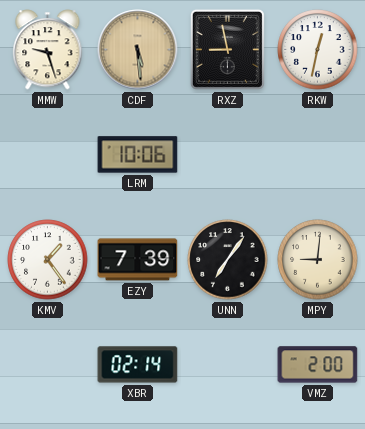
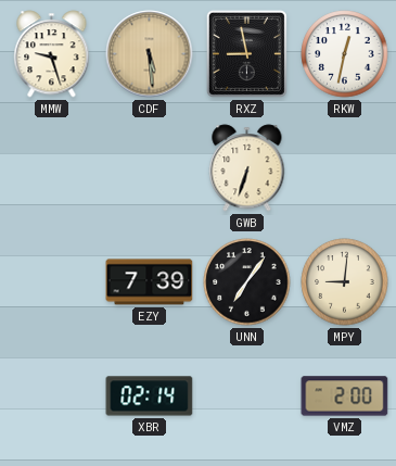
LRM: 10:06 -> none
GWB: none -> 6:33
KMV: 1:24 -> none
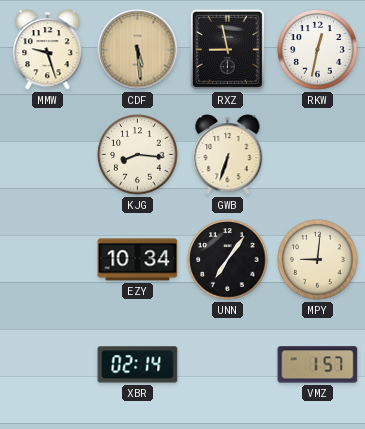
KJG: none -> 8:16
EZY: 7:39 -> 10:34
VMZ: 2:00 -> 1:57
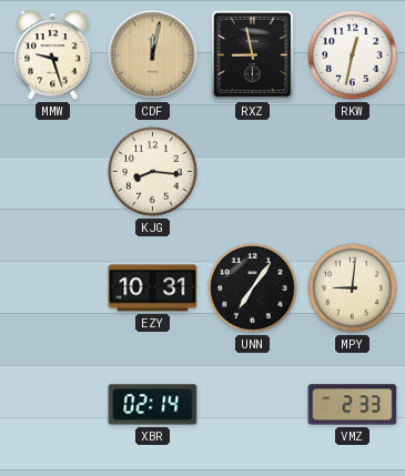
CDF: 5:29 -> 12:02
GWB: 6:33 -> none
EZY: 10:34 -> 10:31
VMZ: 1:57 -> 2:33
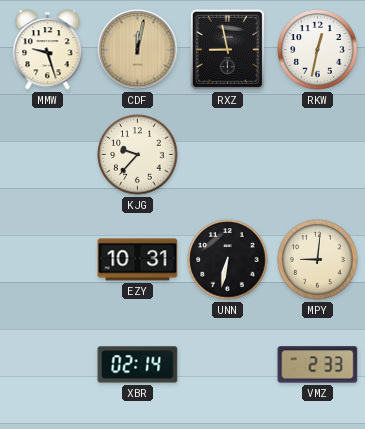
KJG: 8:16 -> 9:37
UNN: 7:06 -> 6:32
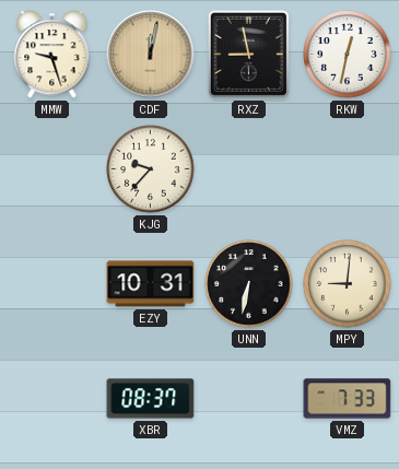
XBR: 02:14 -> 08:37
VMZ: 2:33 -> 7:33
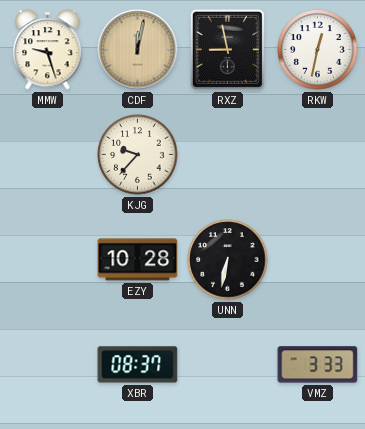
EZY: 10:31 -> 10:28
MPY: 9:01 -> none
VMZ: 7:33 -> 3:33
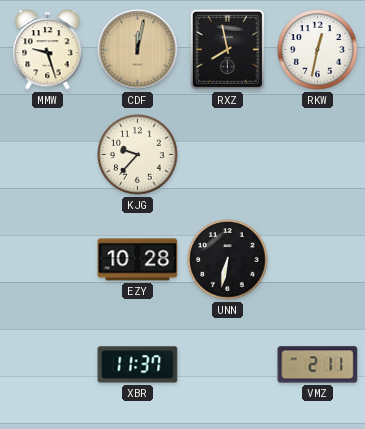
RXZ: 8:58 -> 7:58
XBR: 08:37 -> 11:37
VMZ: 3:33 -> 2:11
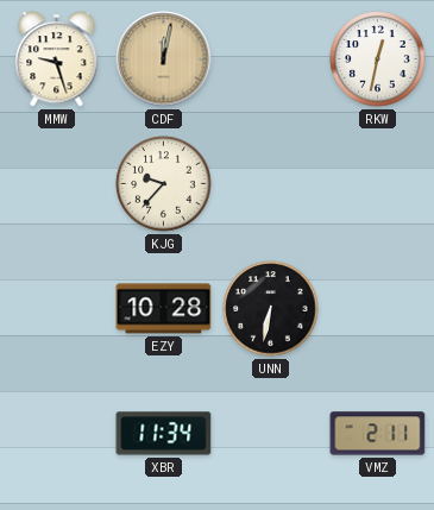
RXZ: 7:58 -> none
XBR: 11:37 -> 11:34
